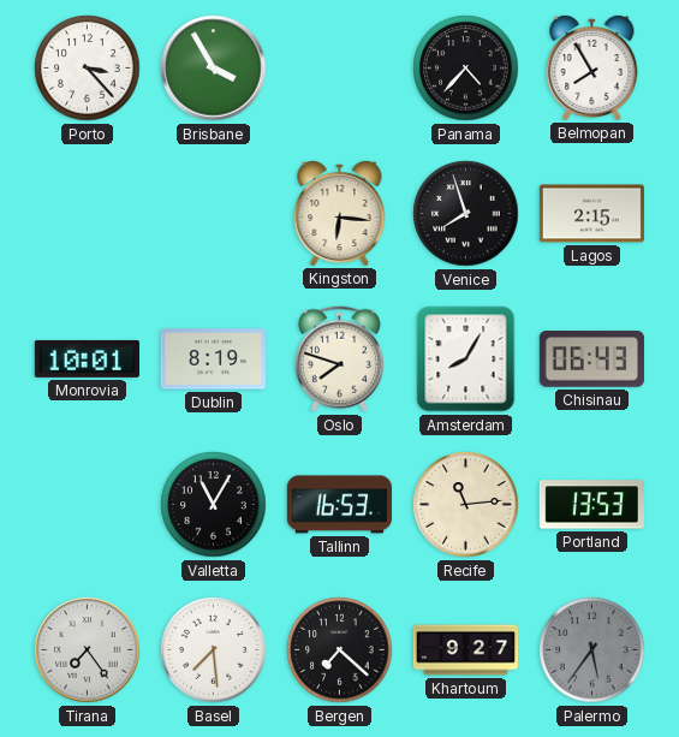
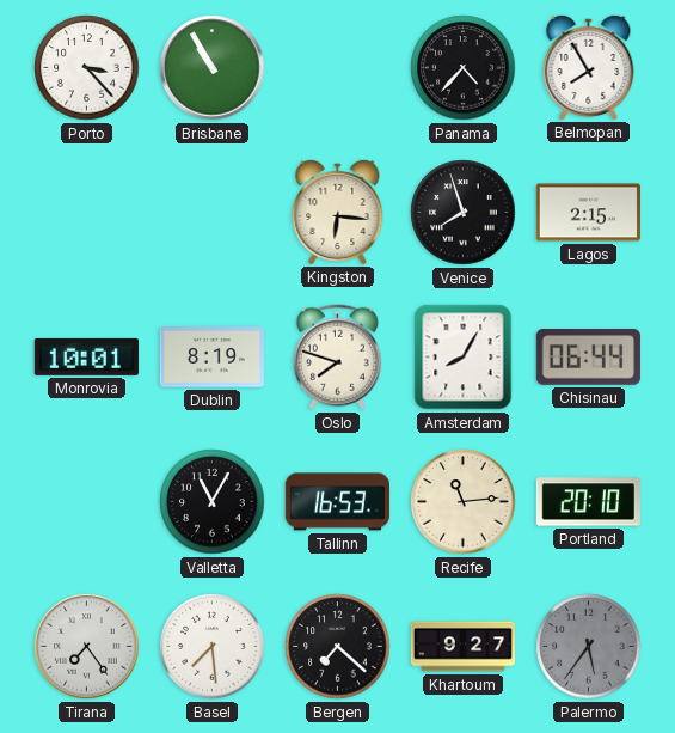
Brisbane: 3:55 -> 10:55
Chisinau: 06:43 -> 06:44
Portland: 13:53 -> 20:10
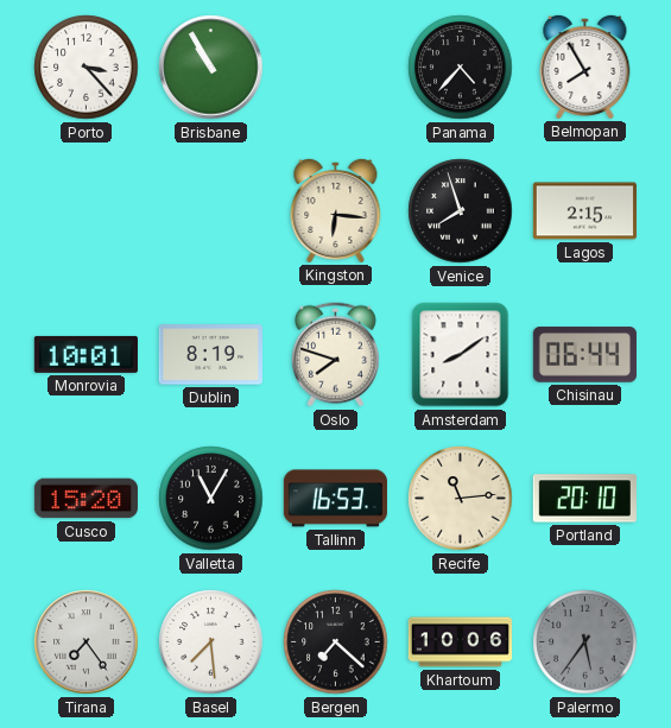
Amsterdam: 8:05 -> 8:09
Cusco: none -> 15:20
Khartoum: 9:27 -> 10:06
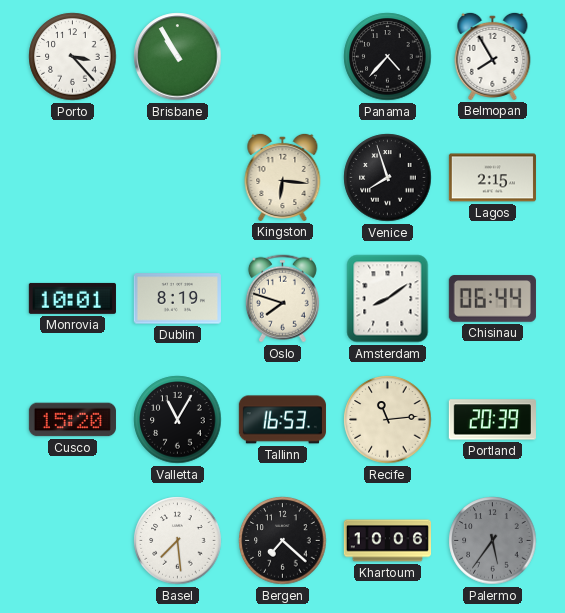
Portland: 20:10 -> 20:39
Tirana: 7:24 -> none
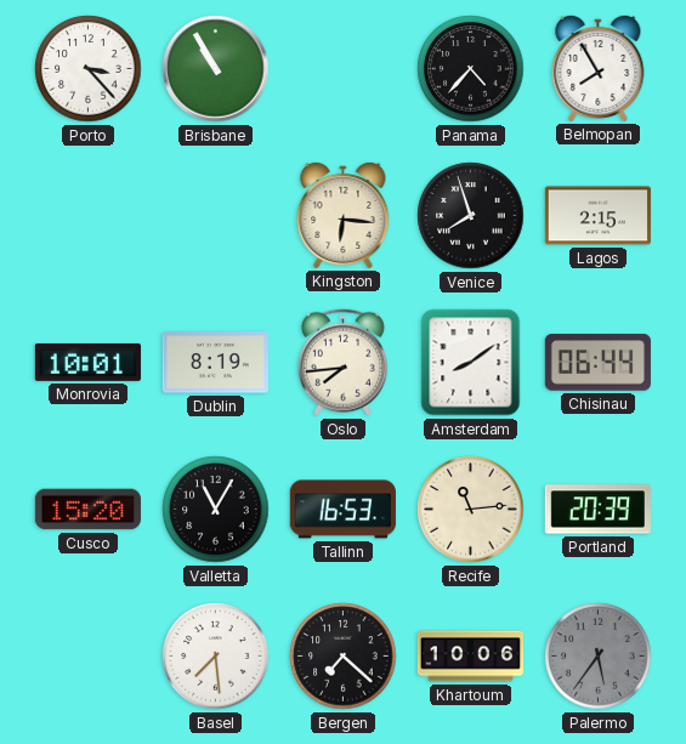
Oslo: 7:48 -> 7:44
